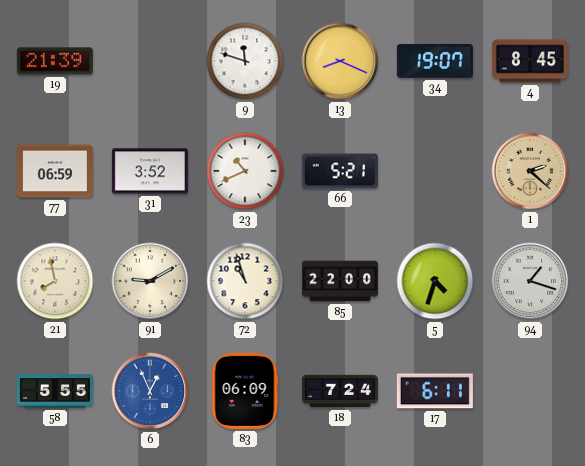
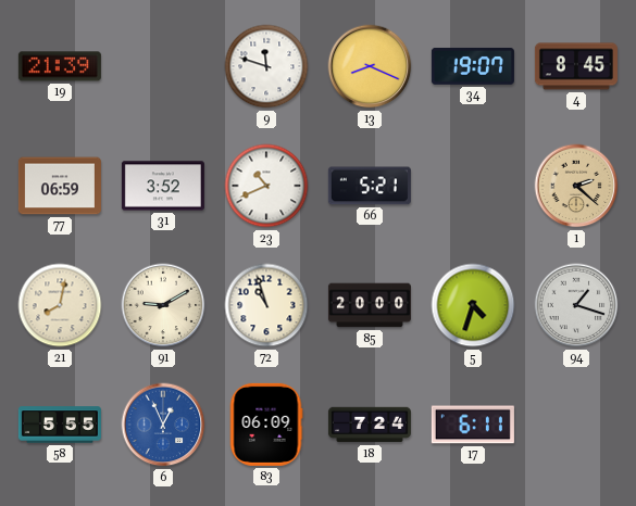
21: 7:58 -> 8:02
85: 22:00 -> 20:00
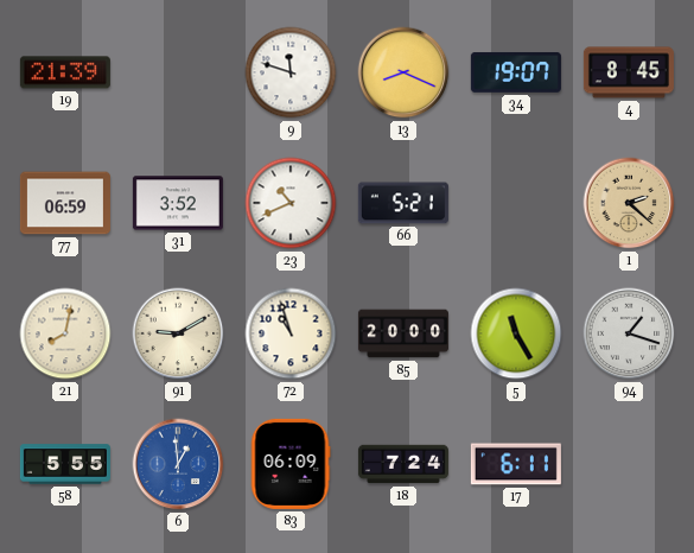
5: 4:33 -> 11:25
6: 12:56 -> 12:59
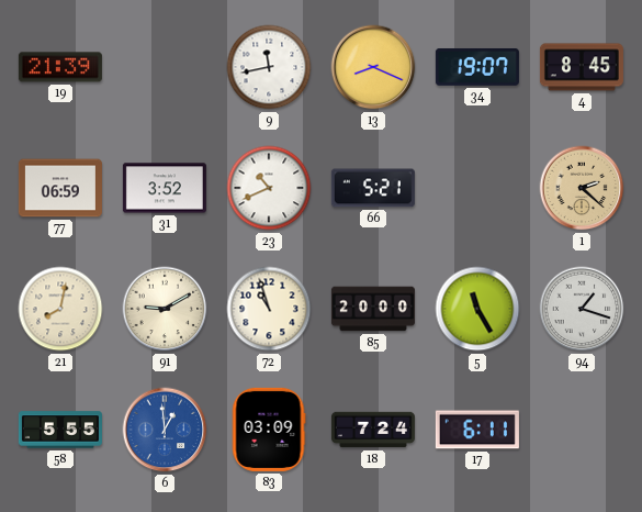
9: 11:48 -> 11:43
83: 06:09 -> 03:09
